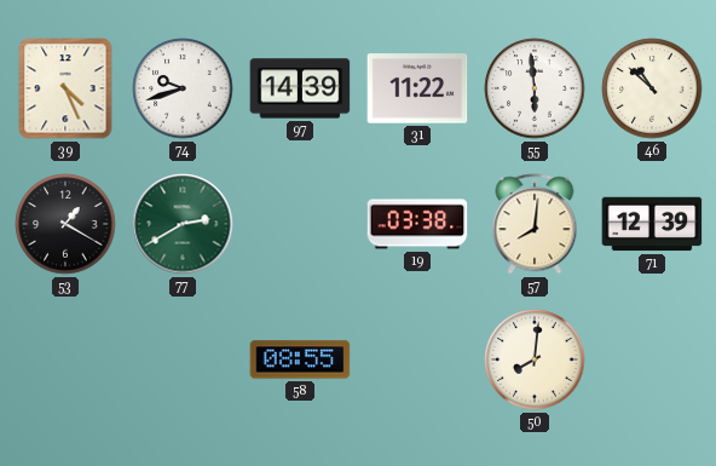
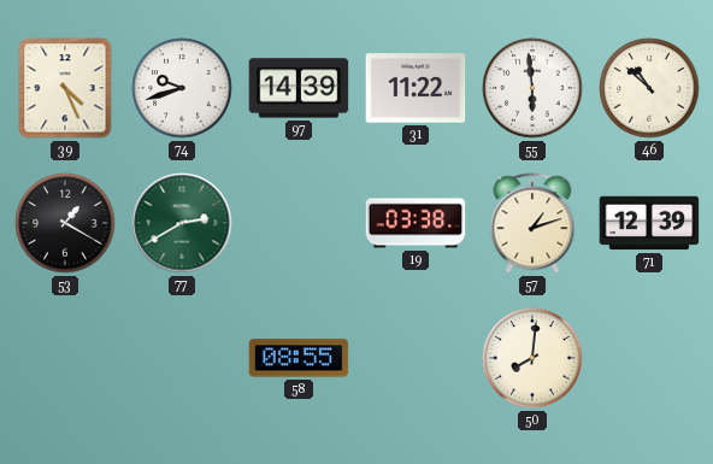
57: 8:01 -> 1:12
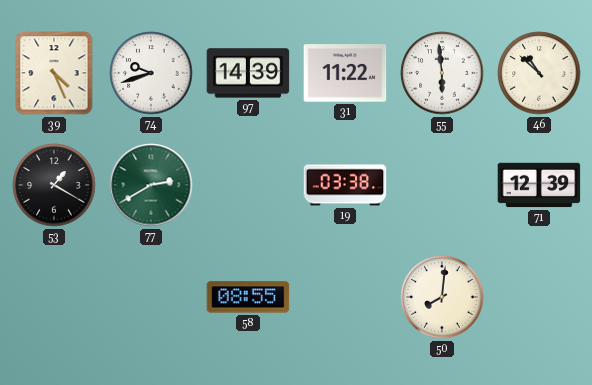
57: 1:12 -> none
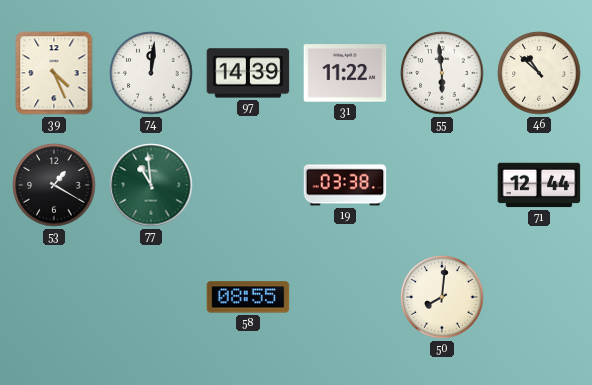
74: 9:42 -> 12:01
77: 2:40 -> 10:59
71: 12:39 -> 12:44
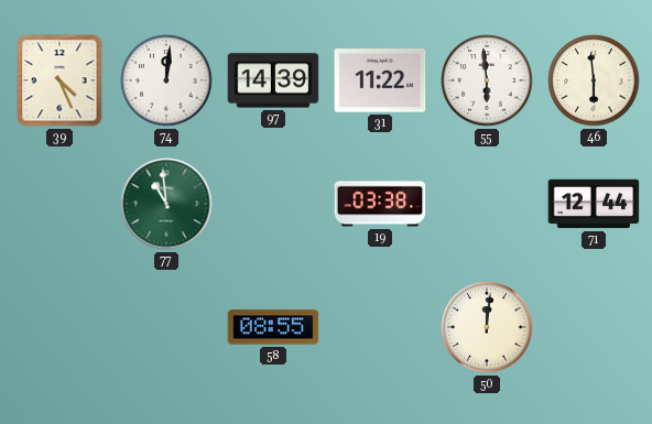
46: 10:52 -> 5:59
53: 1:20 -> none
50: 8:01 -> 12:01
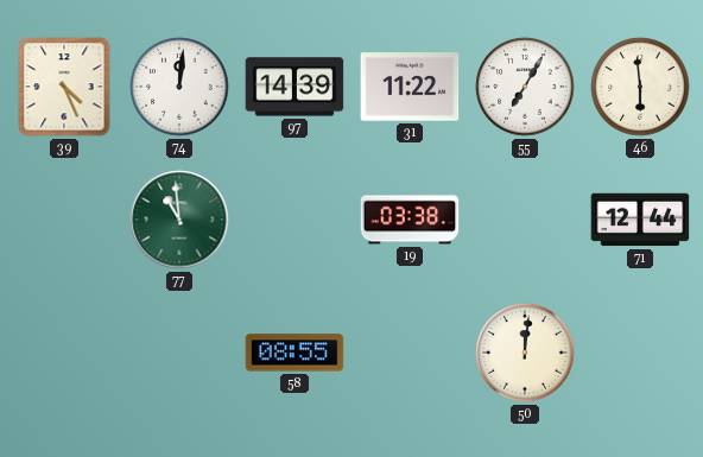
55: 5:59 -> 7:05
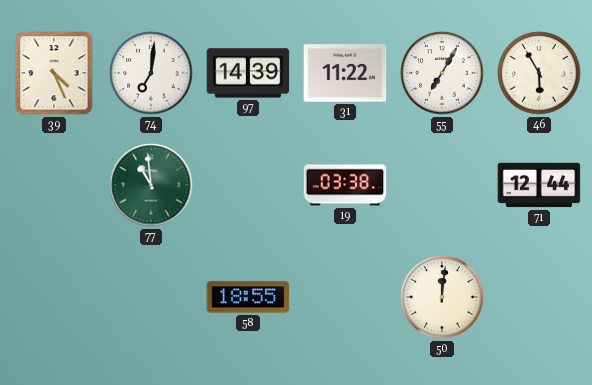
74: 12:01 -> 7:01
46: 5:59 -> 5:55
58: 08:55 -> 18:55
